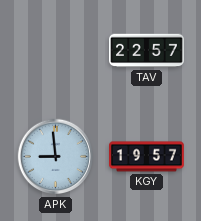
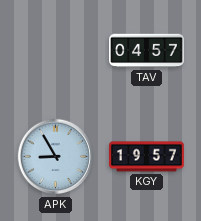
TAV: 22:57 -> 04:57
APK: 8:59 -> 8:55
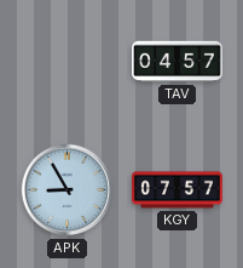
KGY: 19:57 -> 07:57
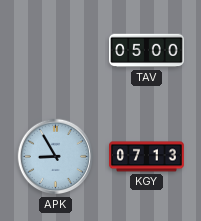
TAV: 04:57 -> 05:00
KGY: 07:57 -> 07:13
